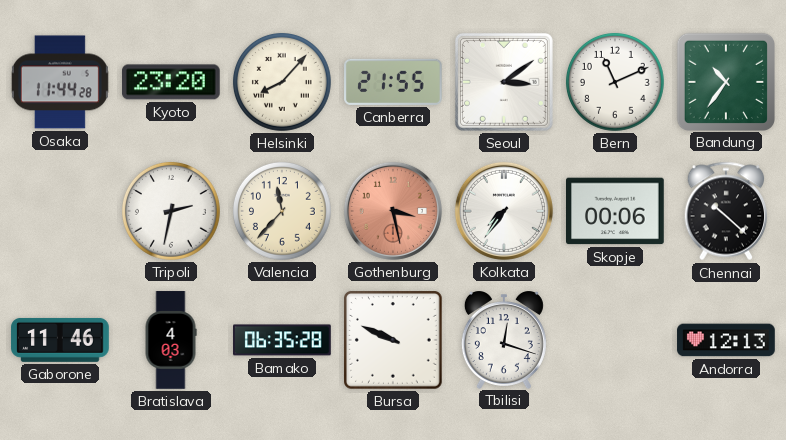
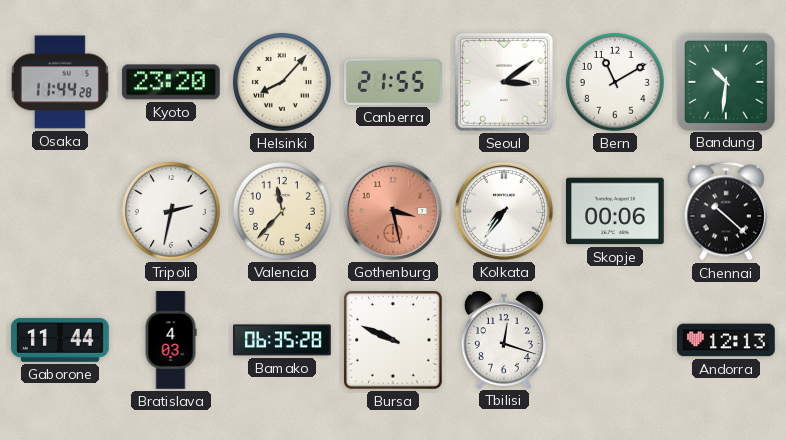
Bern: 11:11 -> 11:10
Bandung: 10:36 -> 10:31
Gaborone: 11:46 -> 11:44
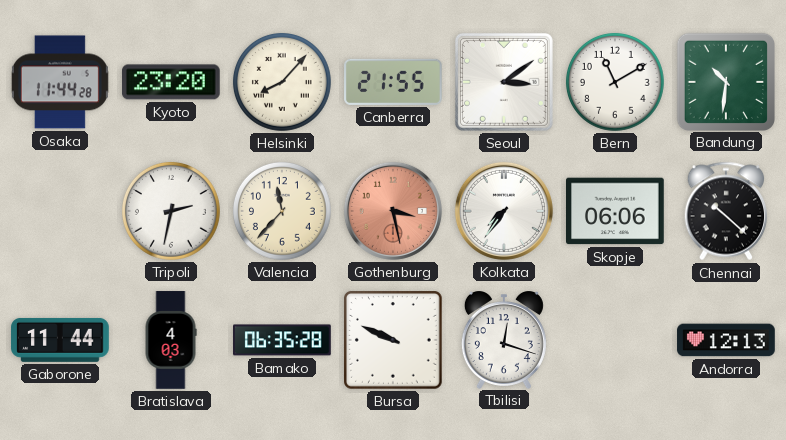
Skopje: 00:06 -> 06:06
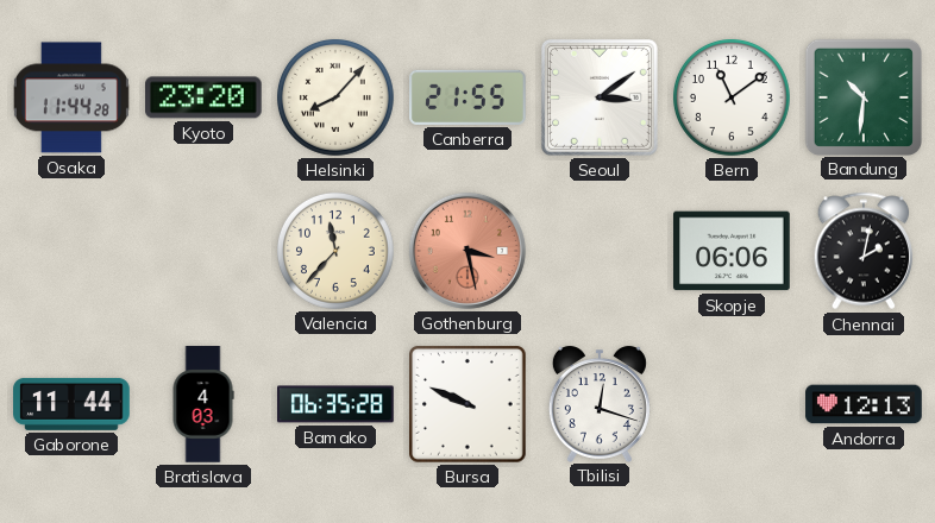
Bern: 11:10 -> 11:09
Tripoli: 2:32 -> none
Kolkata: 7:36 -> none
Chennai: 10:22 -> 2:02
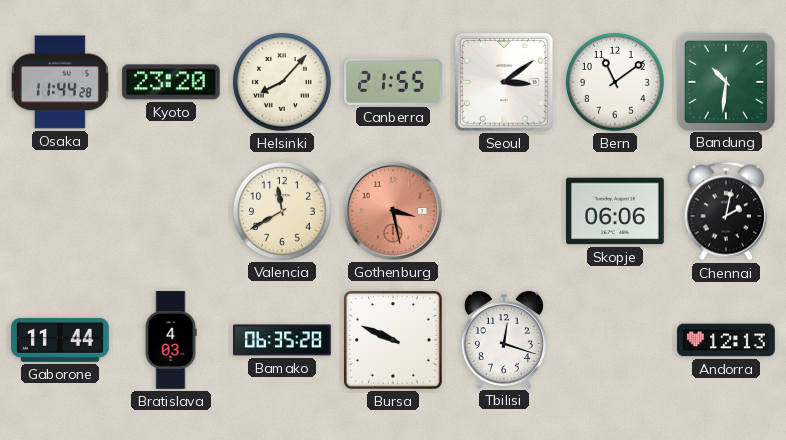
Valencia: 11:37 -> 11:40
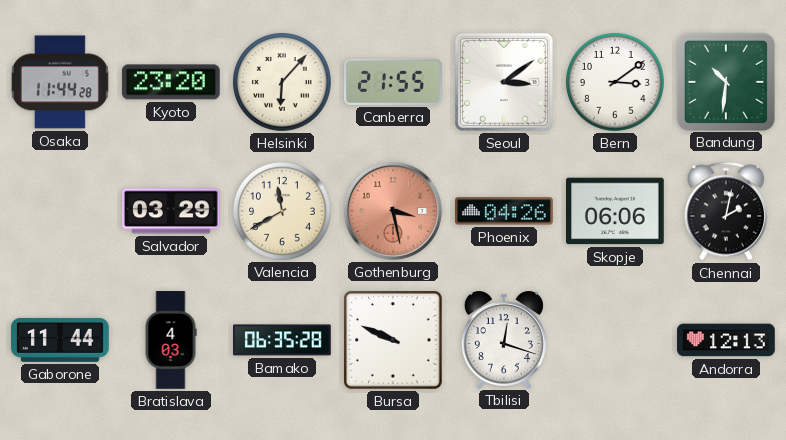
Helsinki: 8:07 -> 6:07
Bern: 11:09 -> 3:09
Salvador: none -> 03:29
Phoenix: none -> 04:26
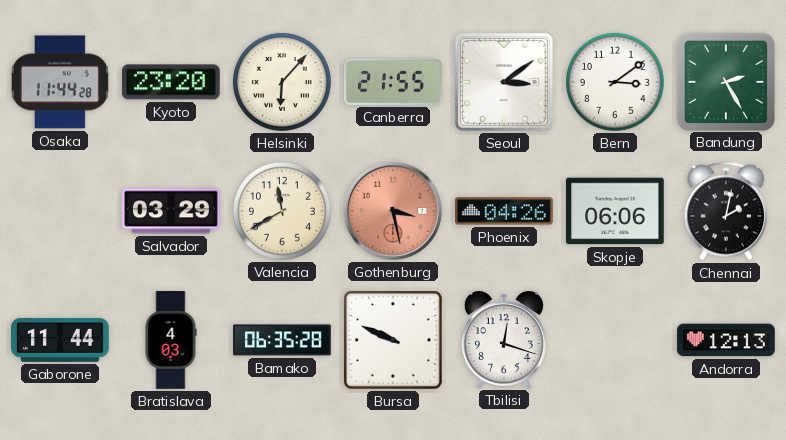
Bandung: 10:31 -> 2:25
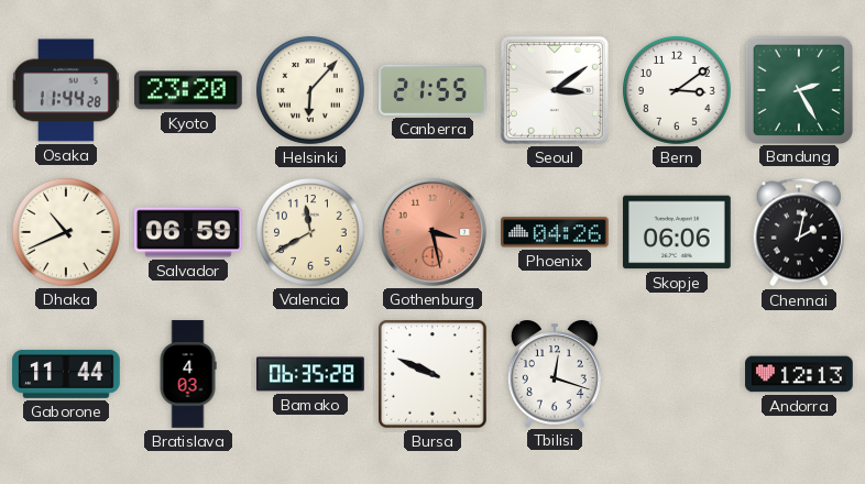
Dhaka: none -> 10:41
Salvador: 03:29 -> 06:59
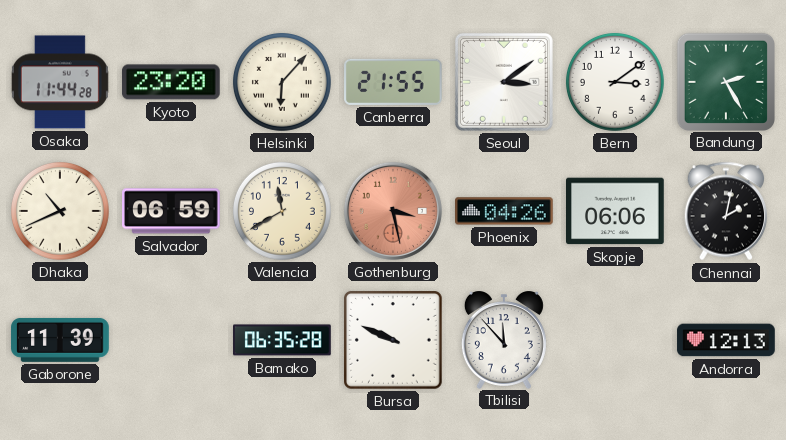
Gaborone: 11:44 -> 11:39
Bratislava: 4:03 -> none
Tbilisi: 12:18 -> 11:53
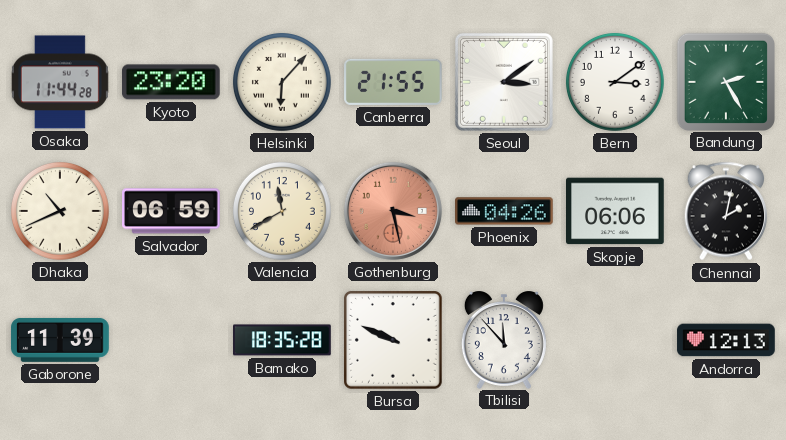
Bamako: 06:35 -> 18:35
